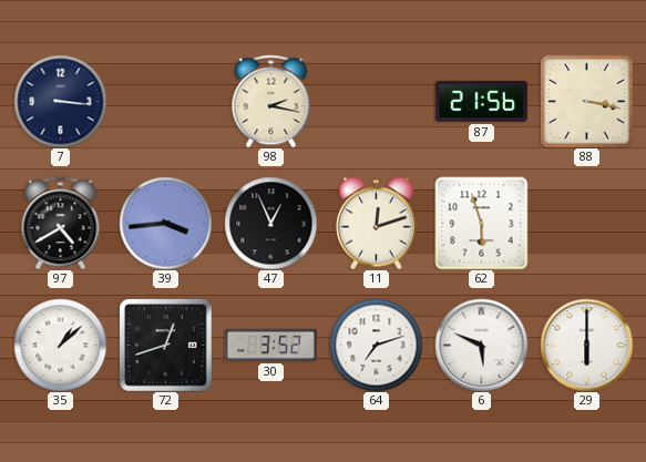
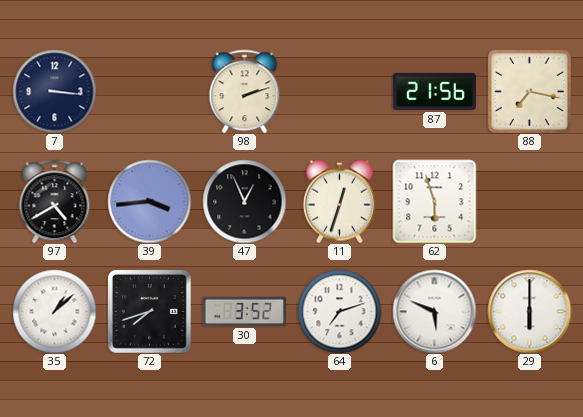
98: 2:17 -> 2:12
88: 3:17 -> 7:17
11: 12:12 -> 12:33
72: 12:42 -> 7:42
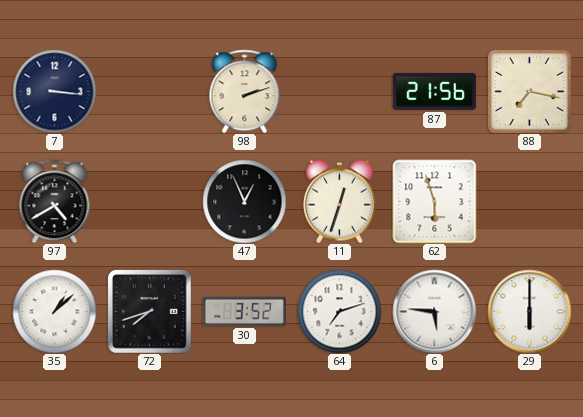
39: 3:44 -> none
6: 5:49 -> 5:46
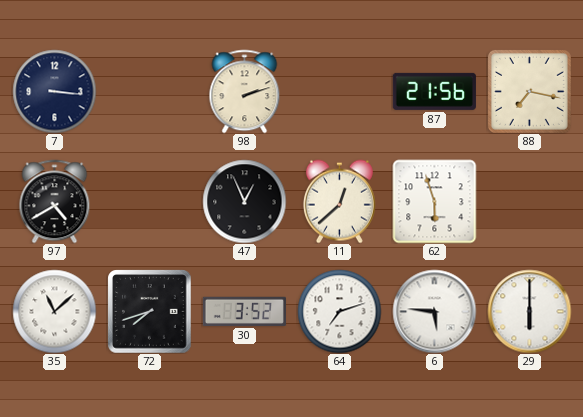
11: 12:33 -> 12:38
35: 1:08 -> 11:08
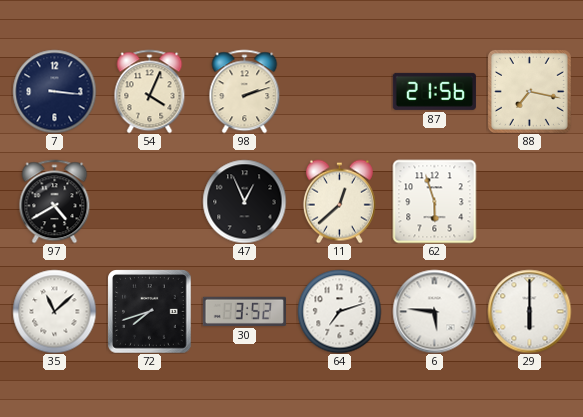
54: none -> 4:04
